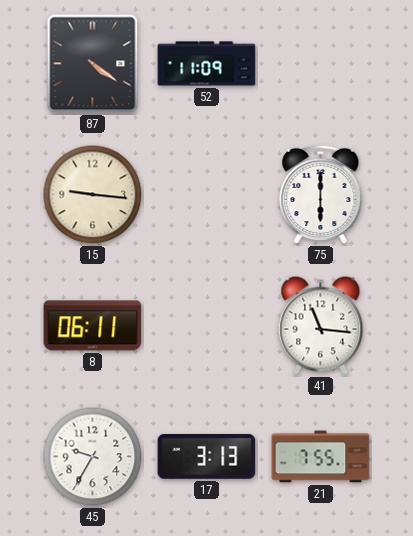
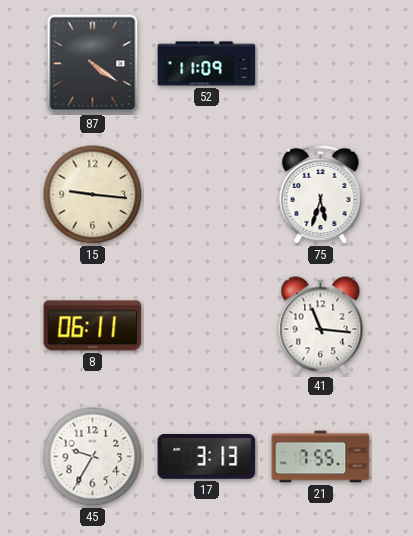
75: 6:00 -> 5:33
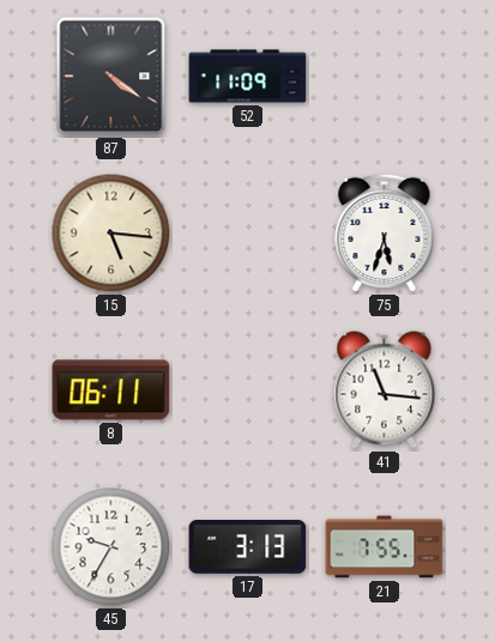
15: 9:16 -> 5:16
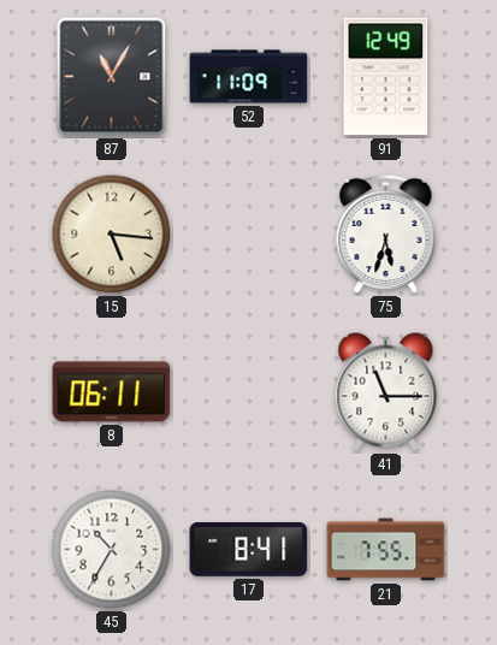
87: 4:21 -> 11:05
91: none -> 12:49
41: 11:16 -> 11:15
45: 9:35 -> 10:35
17: 3:13 -> 8:41
